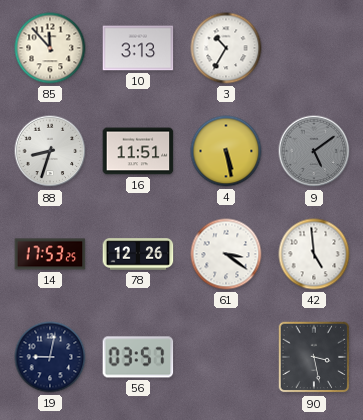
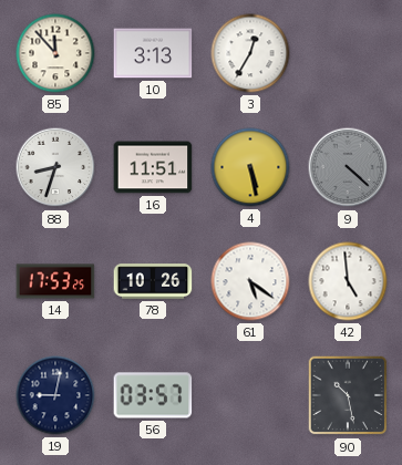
3: 10:35 -> 12:35
9: 5:09 -> 4:22
78: 12:26 -> 10:26
61: 3:21 -> 5:21
90: 3:28 -> 10:28
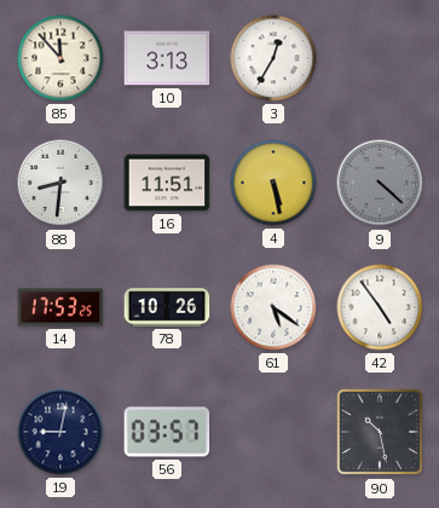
88: 8:33 -> 8:31
42: 4:59 -> 4:54
